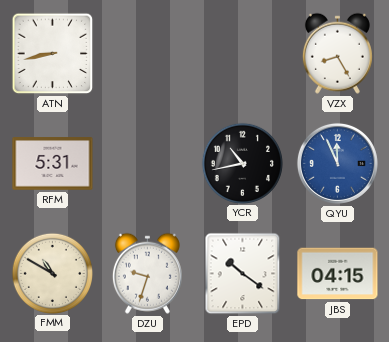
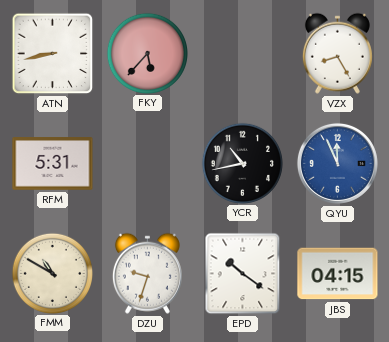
FKY: none -> 5:37
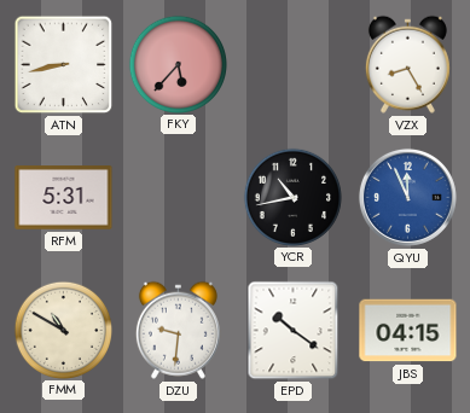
DZU: 9:33 -> 9:31
